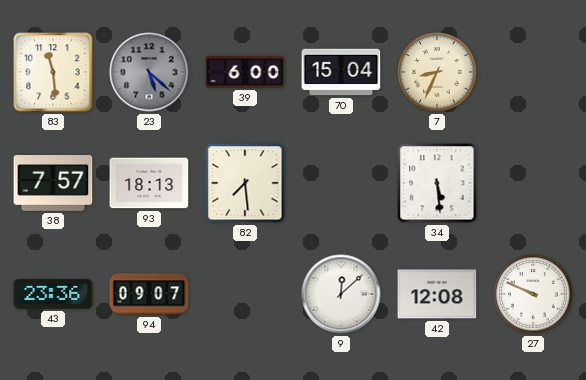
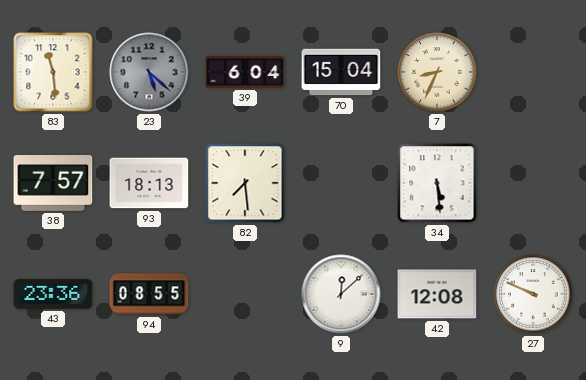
39: 6:00 -> 6:04
94: 09:07 -> 08:55
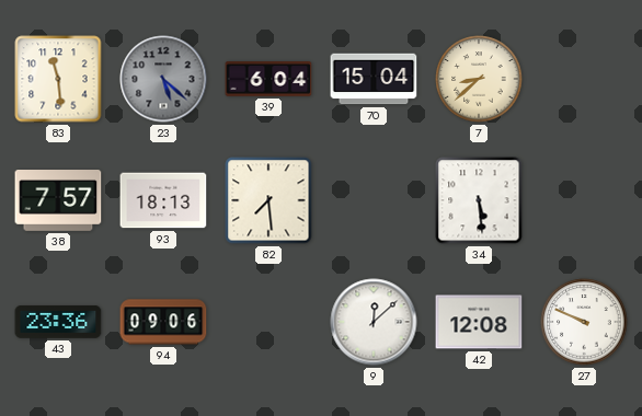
7: 8:34 -> 8:38
94: 08:55 -> 09:06
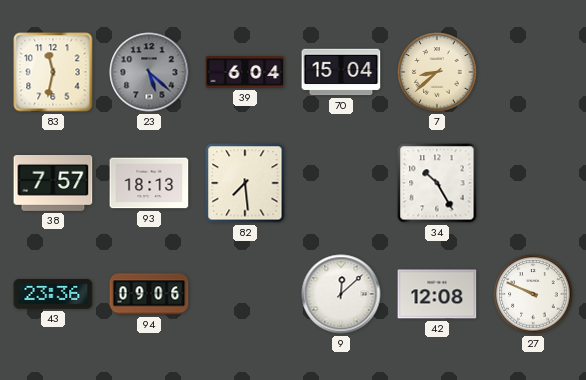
83: 11:29 -> 11:32
34: 5:29 -> 10:25
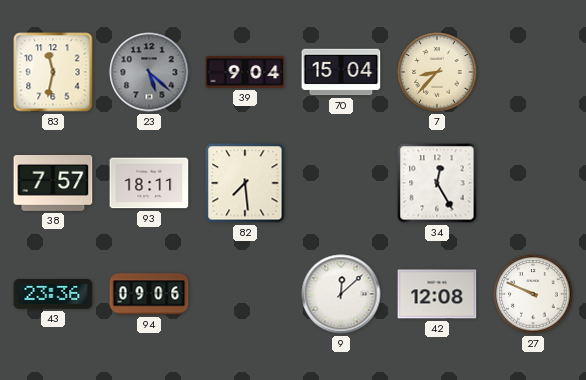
39: 6:04 -> 9:04
7: 8:38 -> 8:37
93: 18:13 -> 18:11
34: 10:25 -> 12:25
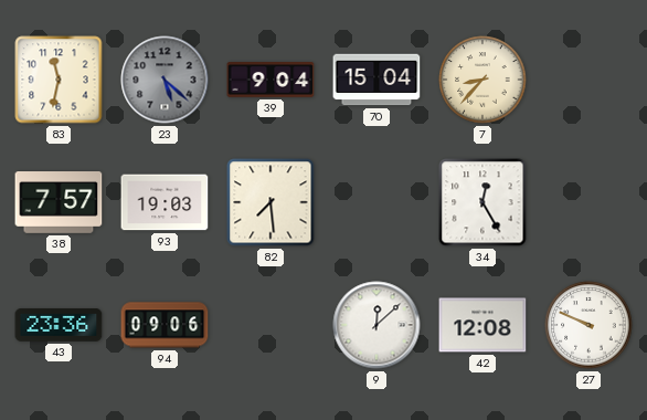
93: 18:11 -> 19:03
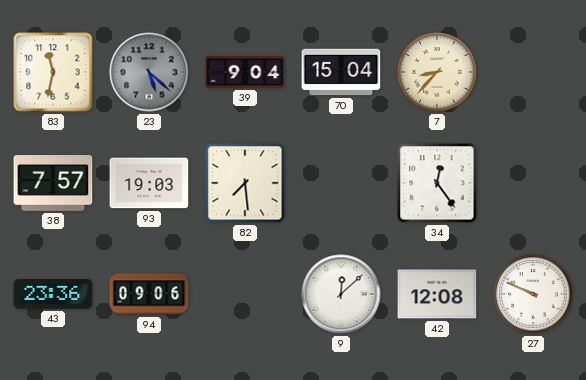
34: 12:25 -> 12:24
